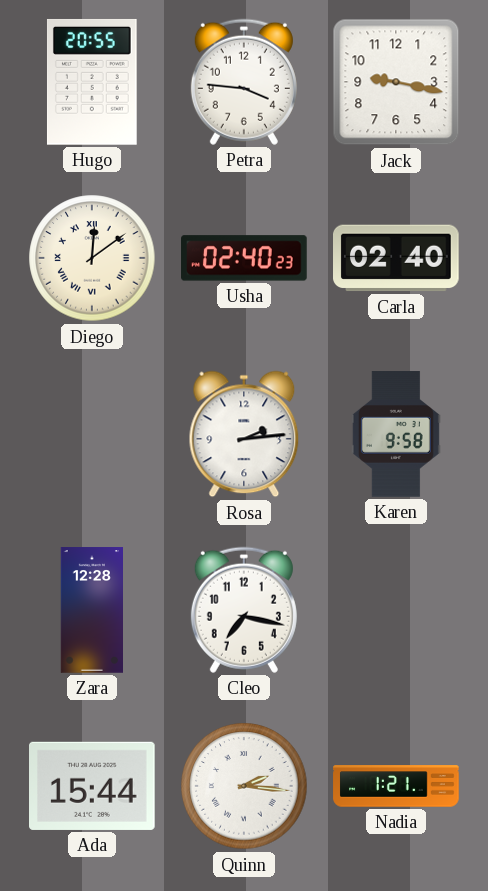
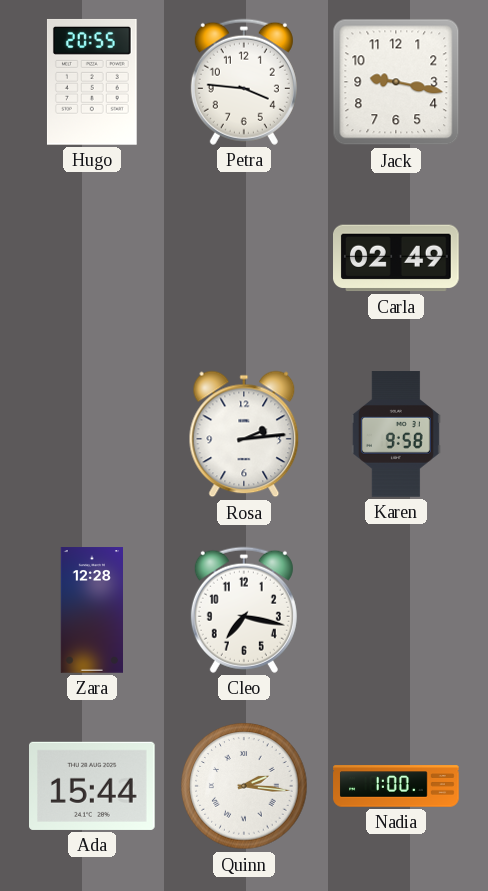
Diego: 12:09 -> none
Usha: 02:40 -> none
Carla: 02:40 -> 02:49
Nadia: 1:21 -> 1:00
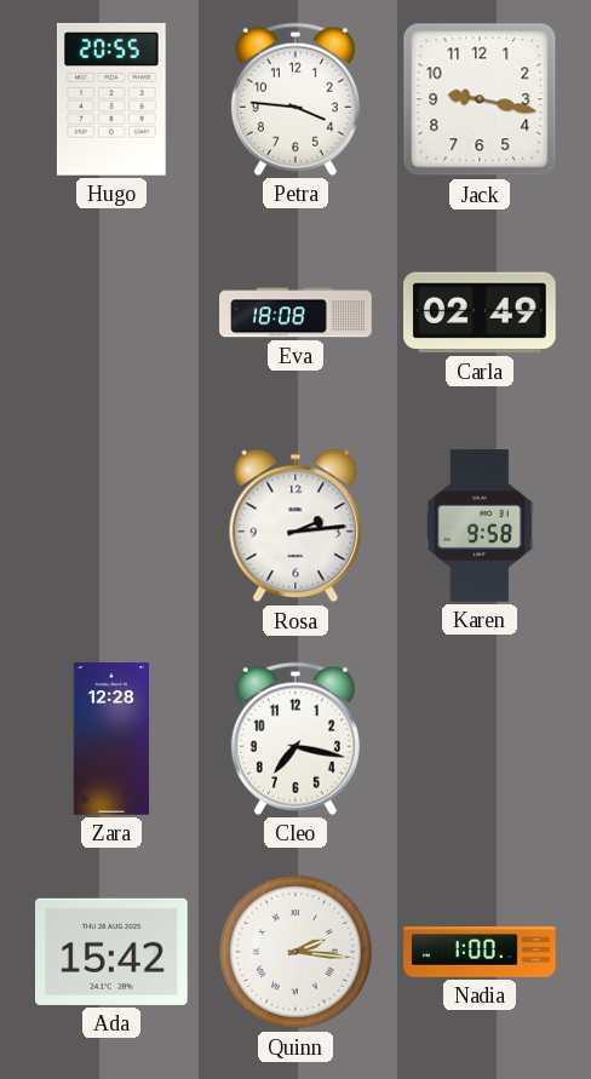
Eva: none -> 18:08
Ada: 15:44 -> 15:42
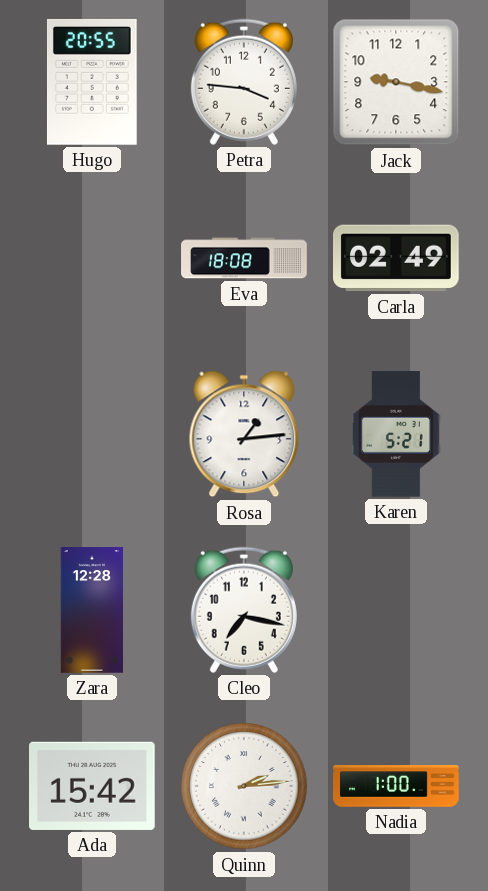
Rosa: 2:14 -> 1:14
Karen: 9:58 -> 5:21
Quinn: 2:16 -> 2:14
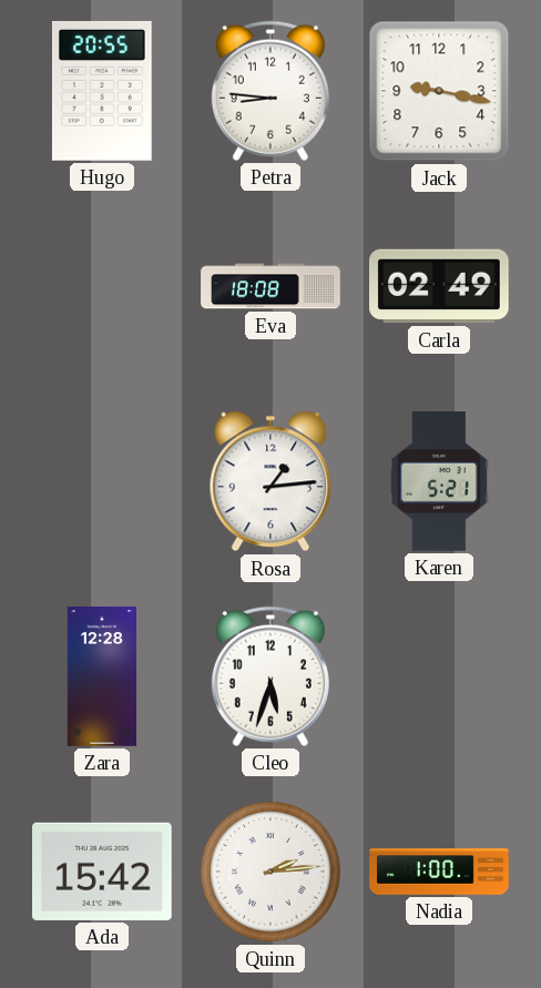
Petra: 3:46 -> 8:46
Cleo: 7:17 -> 5:33
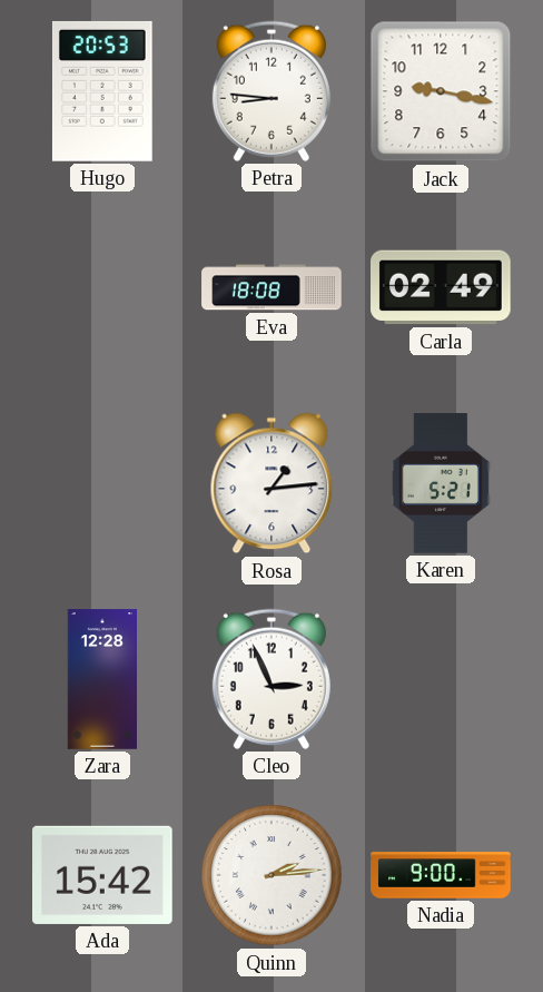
Hugo: 20:55 -> 20:53
Cleo: 5:33 -> 2:56
Nadia: 1:00 -> 9:00
